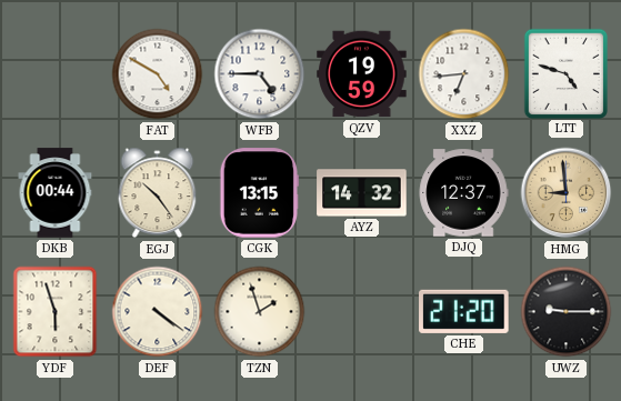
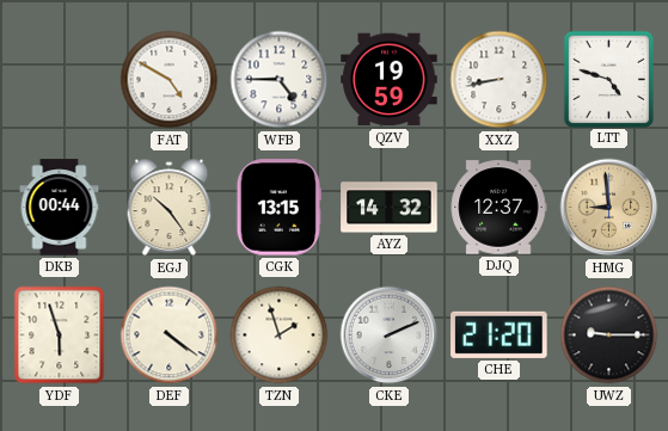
XXZ: 6:44 -> 8:43
CKE: none -> 2:11
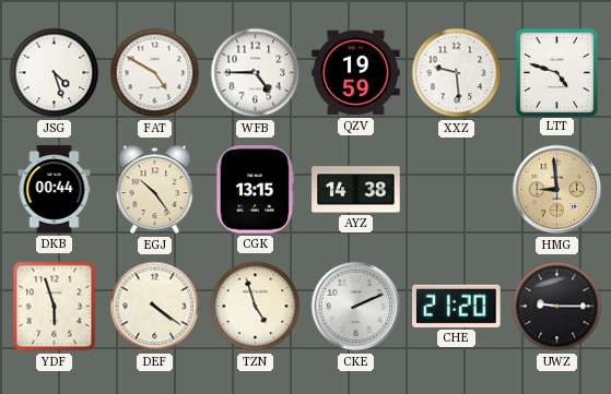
JSG: none -> 4:27
XXZ: 8:43 -> 9:29
AYZ: 14:32 -> 14:38
DJQ: 12:37 -> none
TZN: 1:57 -> 4:57
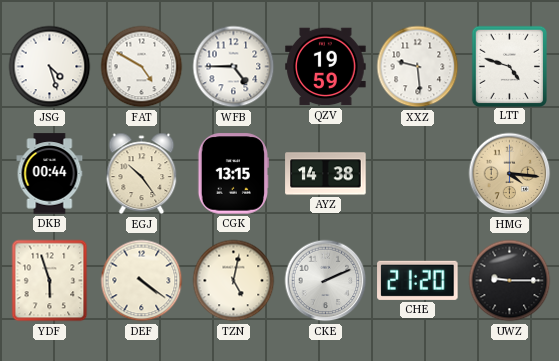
HMG: 8:59 -> 4:16
TZN: 4:57 -> 5:02
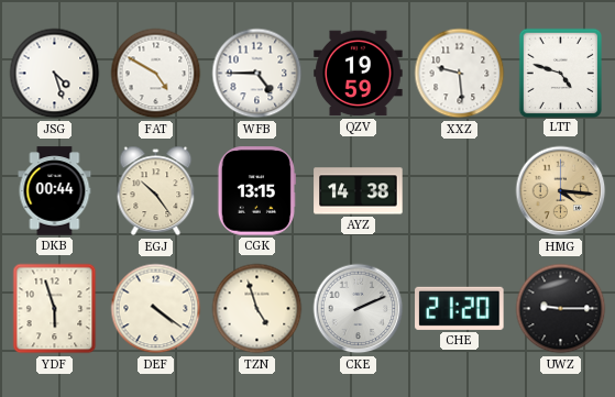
TZN: 5:02 -> 4:57
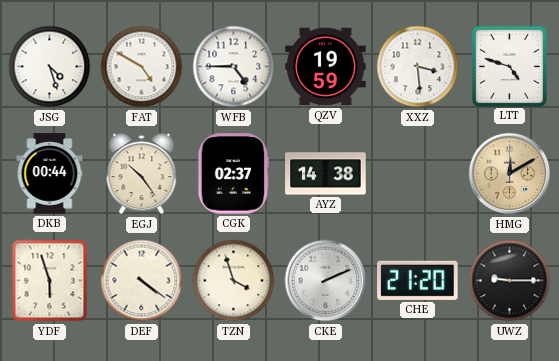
XXZ: 9:29 -> 3:29
CGK: 13:15 -> 02:37
HMG: 4:16 -> 12:10
TZN: 4:57 -> 3:57
